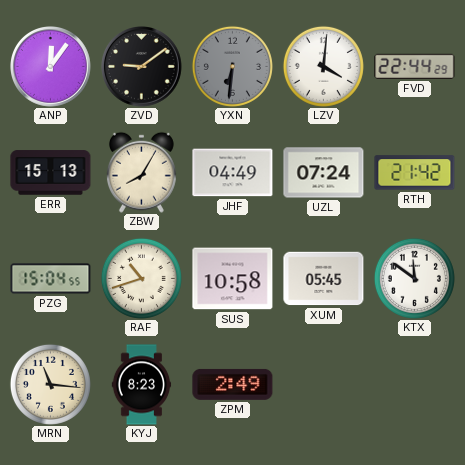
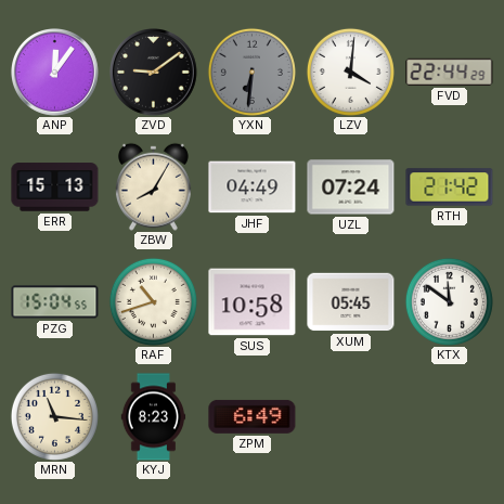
ZPM: 2:49 -> 6:49
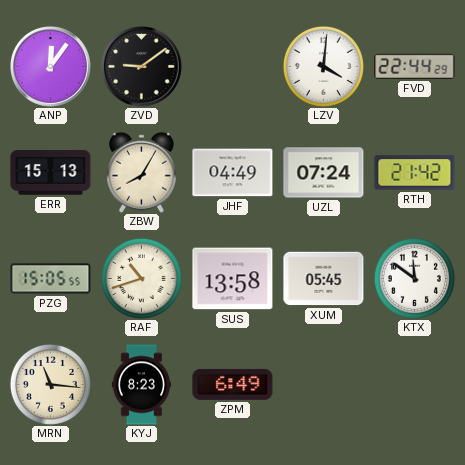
YXN: 6:31 -> none
PZG: 15:04 -> 15:05
SUS: 10:58 -> 13:58
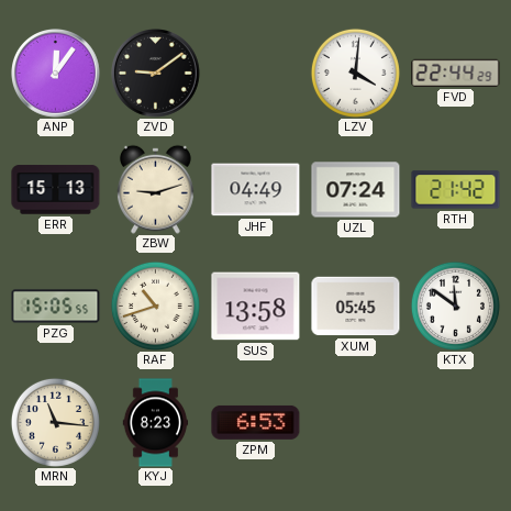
ZBW: 8:05 -> 9:12
ZPM: 6:49 -> 6:53
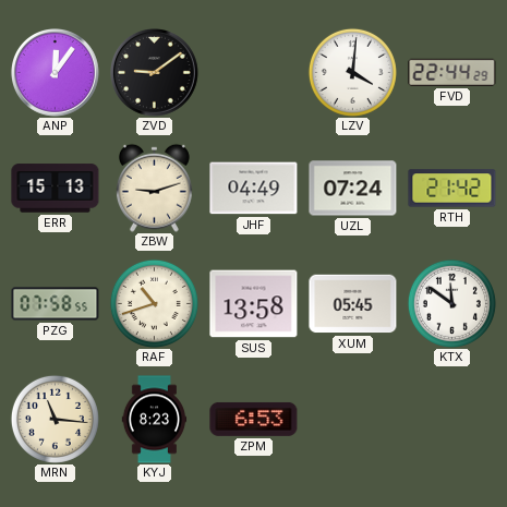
PZG: 15:05 -> 07:58
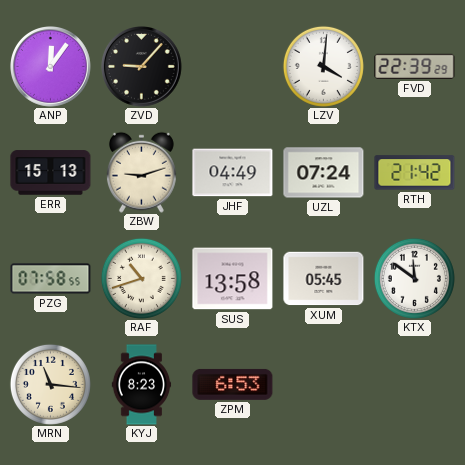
ZVD: 9:09 -> 9:07
FVD: 22:44 -> 22:39
